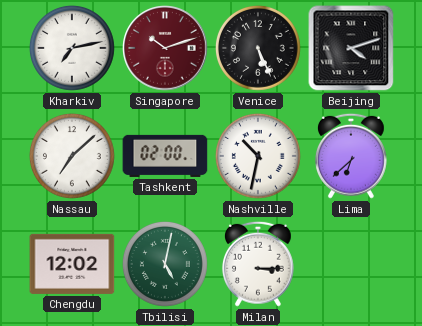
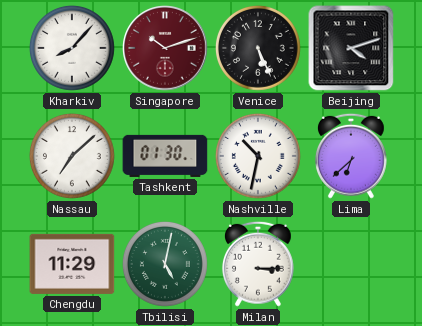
Kharkiv: 7:13 -> 8:07
Tashkent: 02:00 -> 01:30
Chengdu: 12:02 -> 11:29
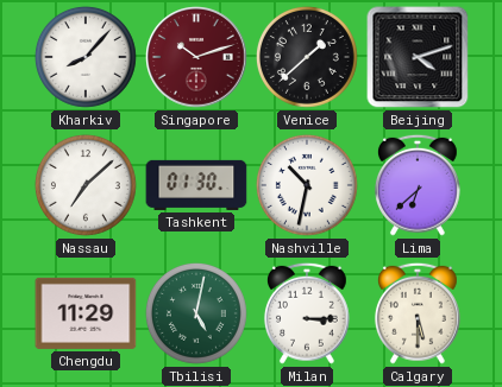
Venice: 5:26 -> 1:38
Calgary: none -> 5:30
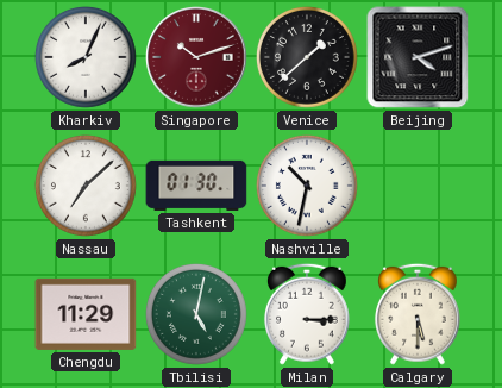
Kharkiv: 8:07 -> 8:04
Lima: 6:38 -> none
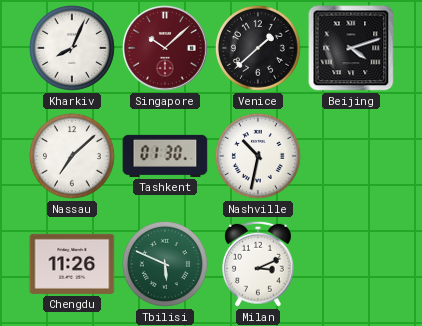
Singapore: 10:12 -> 10:08
Chengdu: 11:29 -> 11:26
Tbilisi: 5:02 -> 5:49
Milan: 3:15 -> 3:11
Calgary: 5:30 -> none
